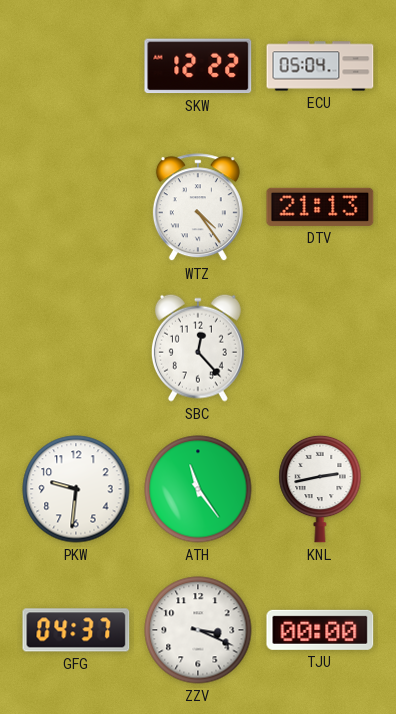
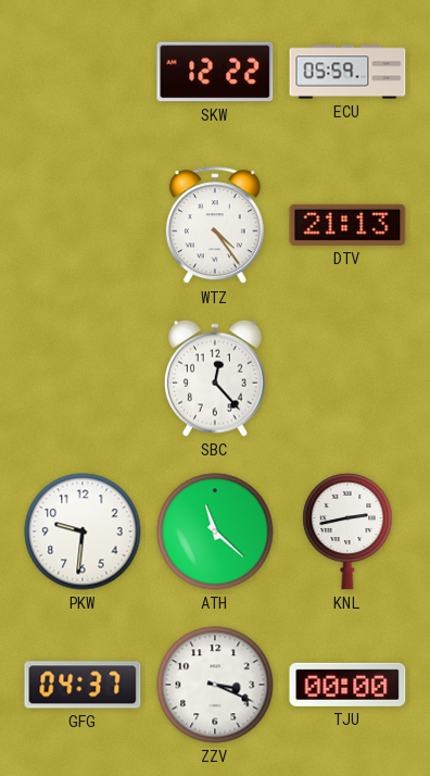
ECU: 05:04 -> 05:59
ATH: 11:24 -> 11:22
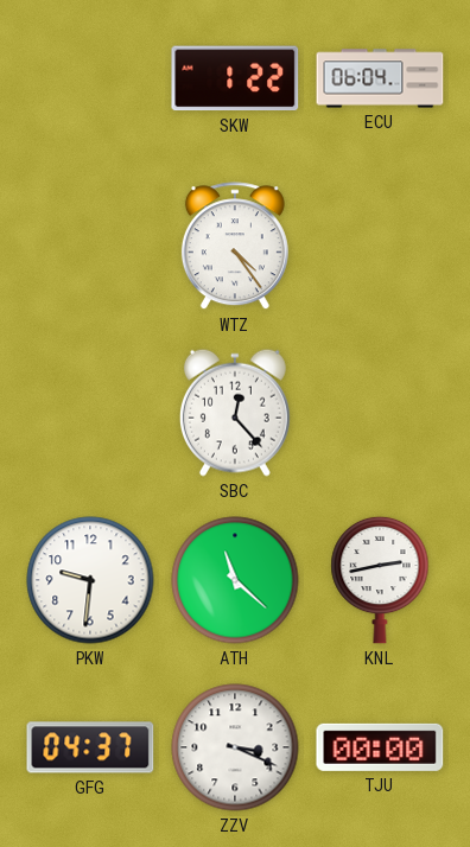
SKW: 12:22 -> 1:22
ECU: 05:59 -> 06:04
DTV: 21:13 -> none
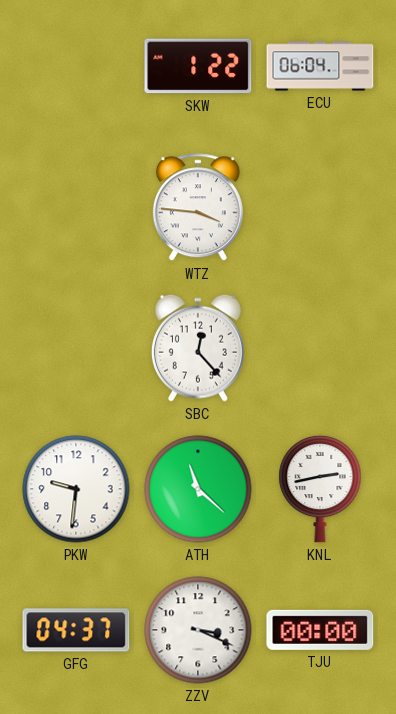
WTZ: 4:24 -> 3:46
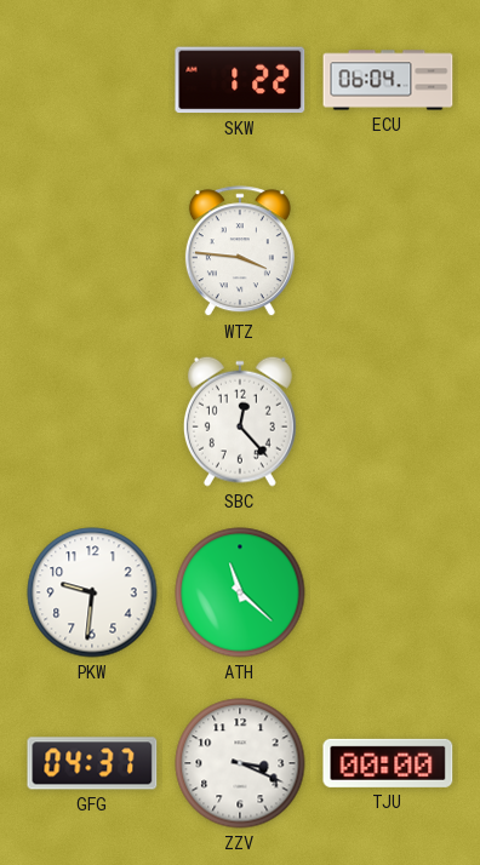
KNL: 2:43 -> none
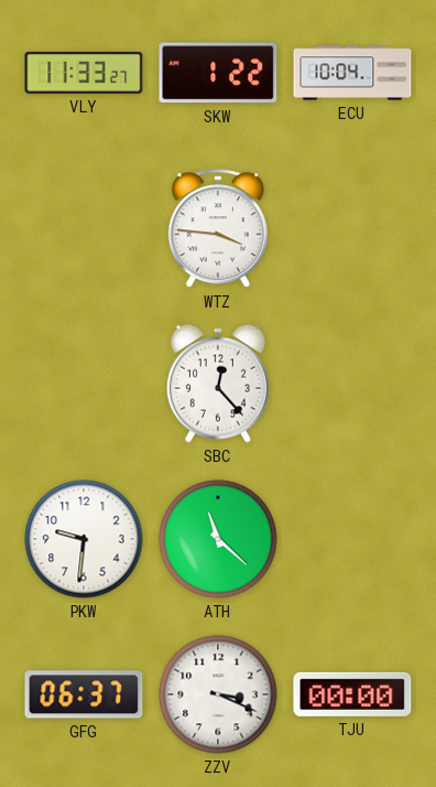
VLY: none -> 11:33
ECU: 06:04 -> 10:04
GFG: 04:37 -> 06:37
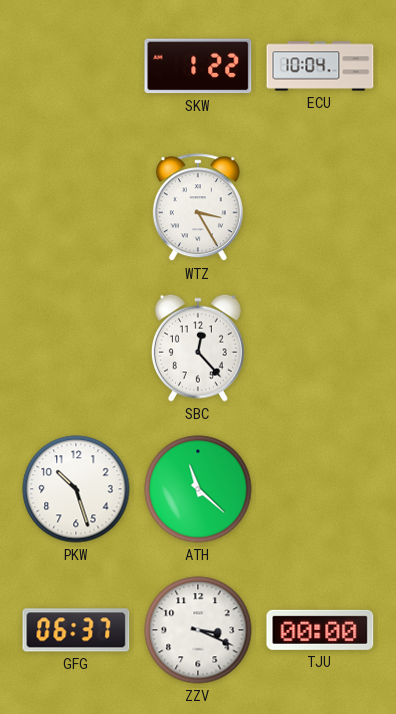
VLY: 11:33 -> none
WTZ: 3:46 -> 3:25
PKW: 9:31 -> 10:27
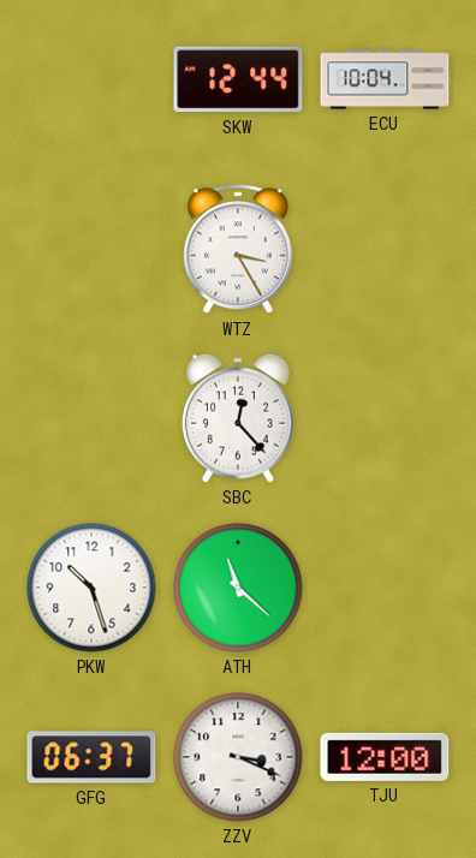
SKW: 1:22 -> 12:44
TJU: 00:00 -> 12:00
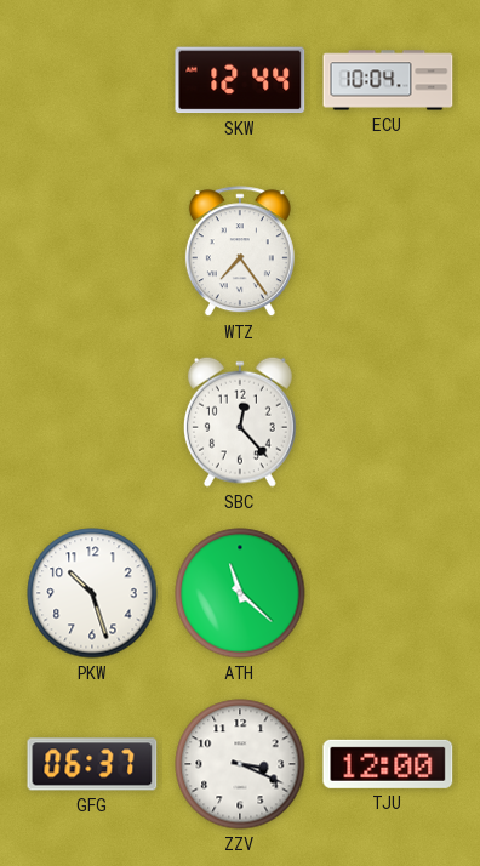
WTZ: 3:25 -> 7:24
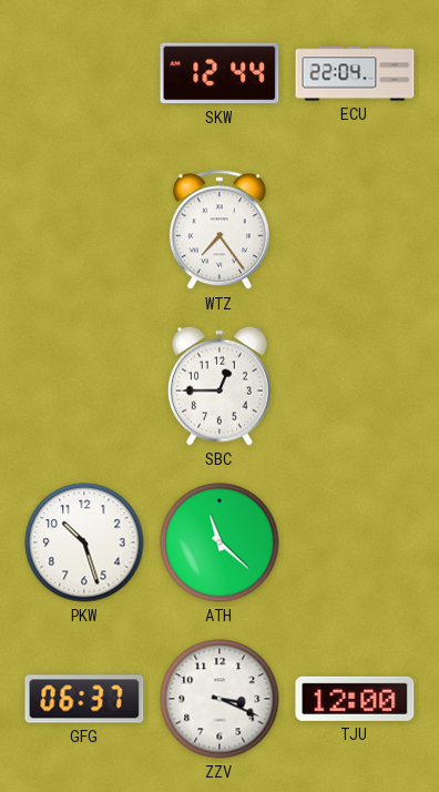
ECU: 10:04 -> 22:04
SBC: 12:23 -> 12:45
